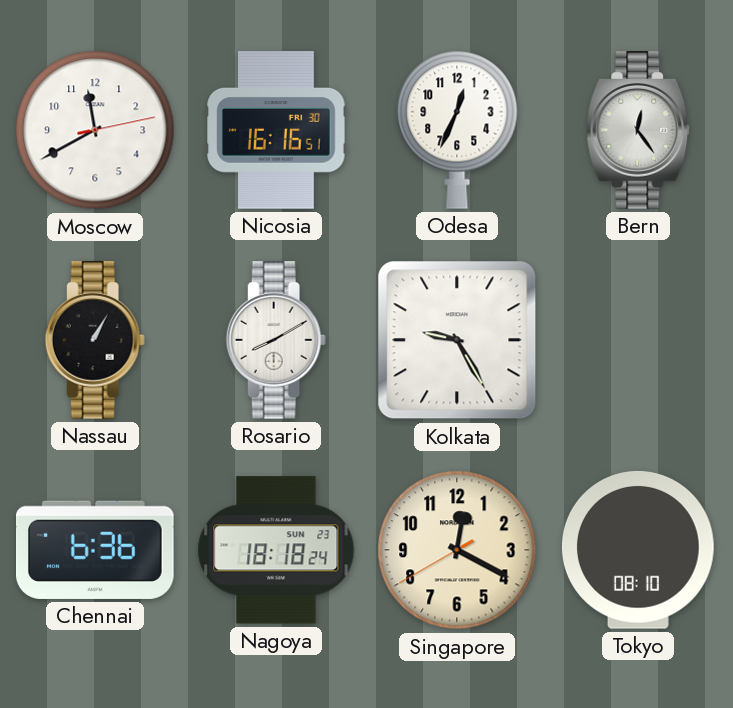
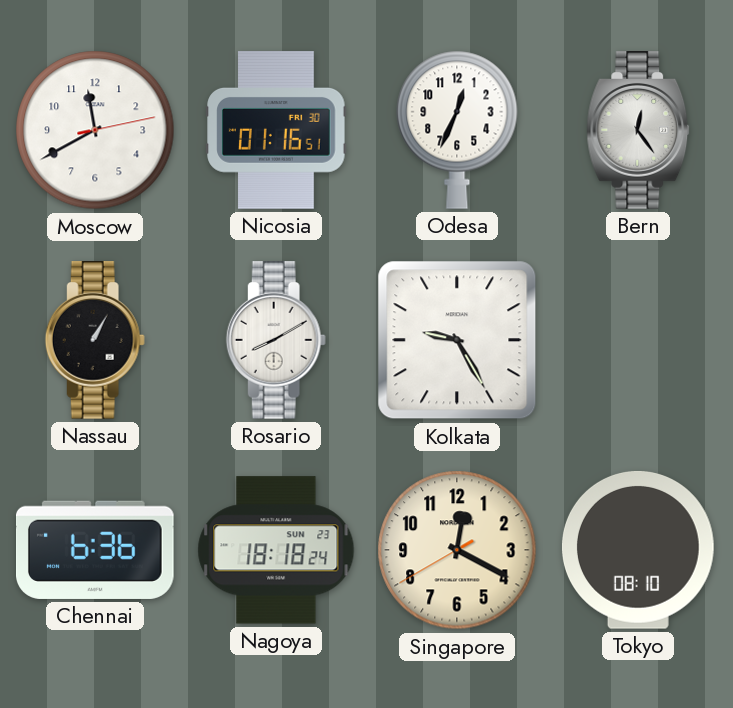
Nicosia: 16:16 -> 01:16
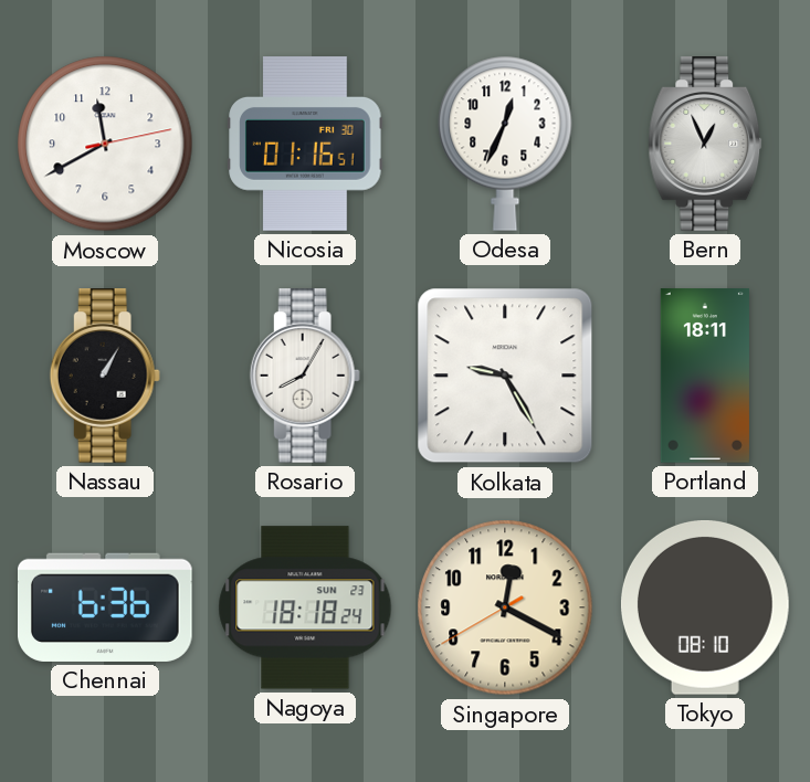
Bern: 12:24 -> 12:56
Rosario: 8:10 -> 8:05
Portland: none -> 18:11
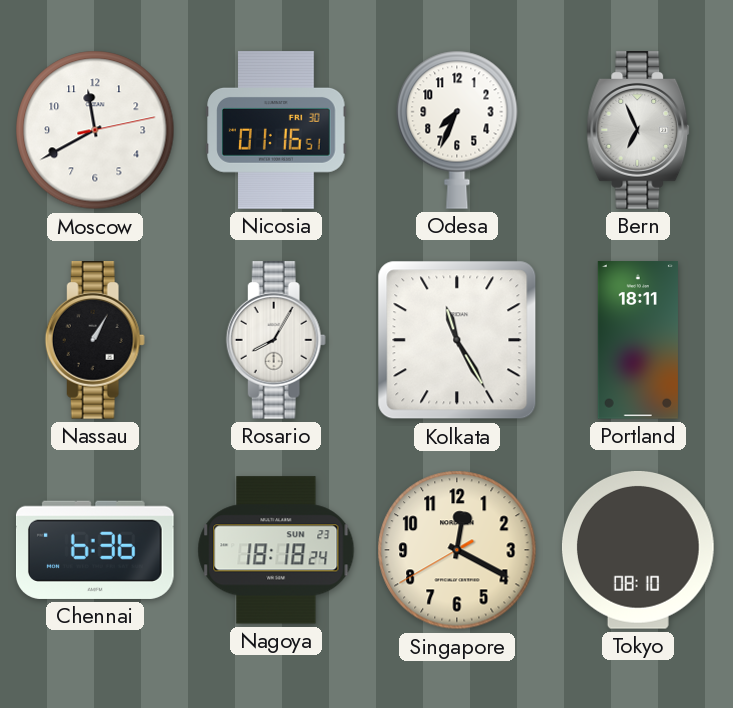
Odesa: 12:34 -> 7:34
Bern: 12:56 -> 6:56
Kolkata: 9:25 -> 11:25
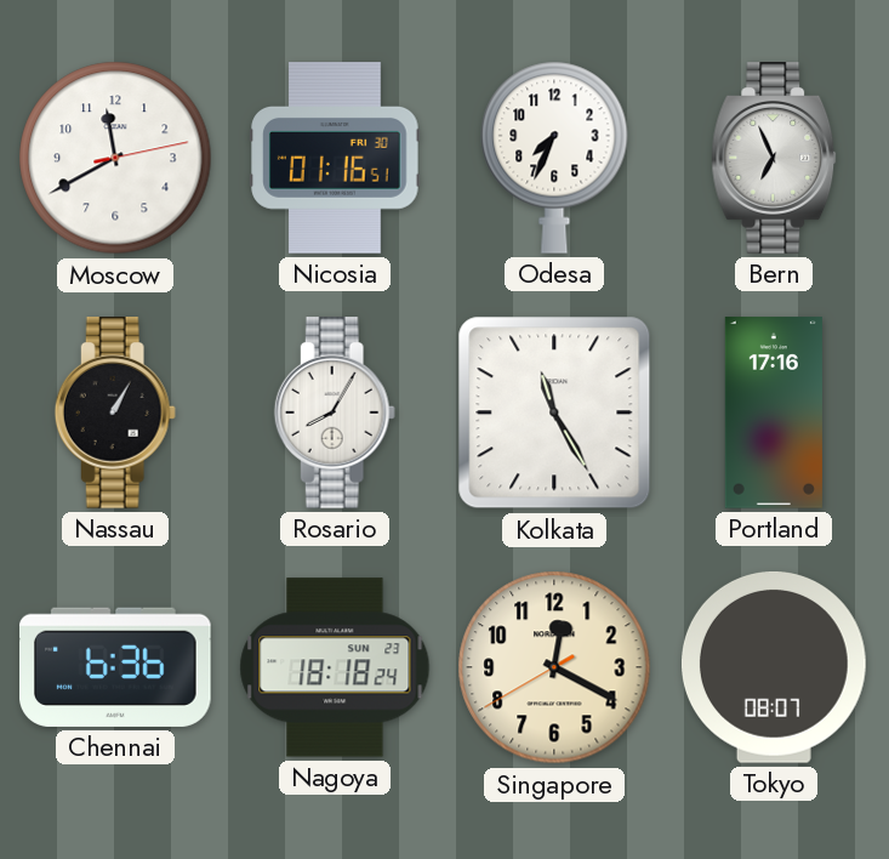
Portland: 18:11 -> 17:16
Tokyo: 08:10 -> 08:07
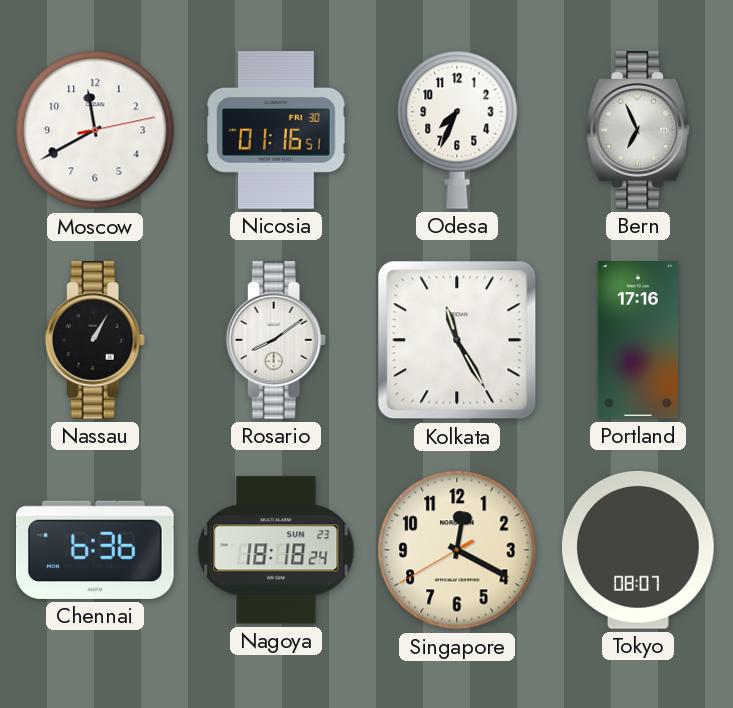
Rosario: 8:05 -> 8:09
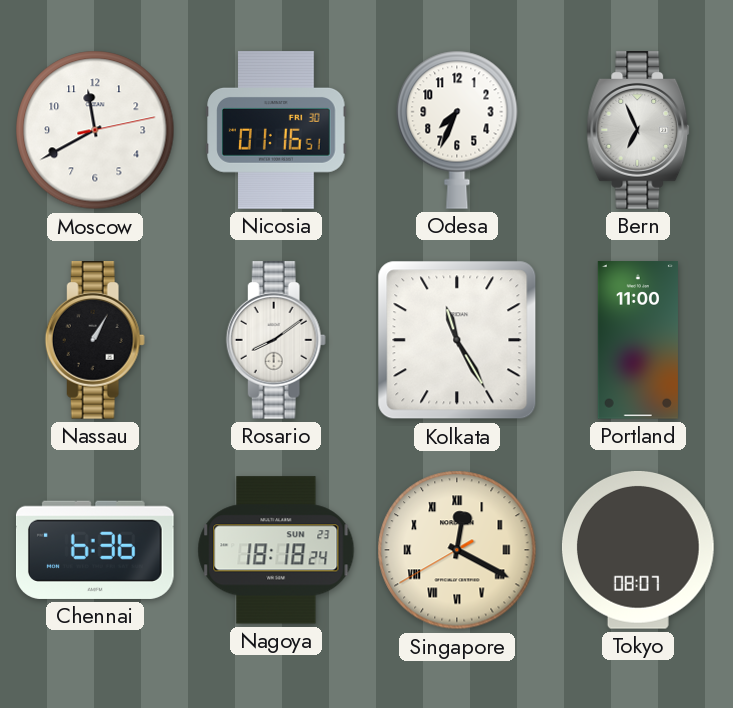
Portland: 17:16 -> 11:00
Singapore numerals: Arabic -> Roman
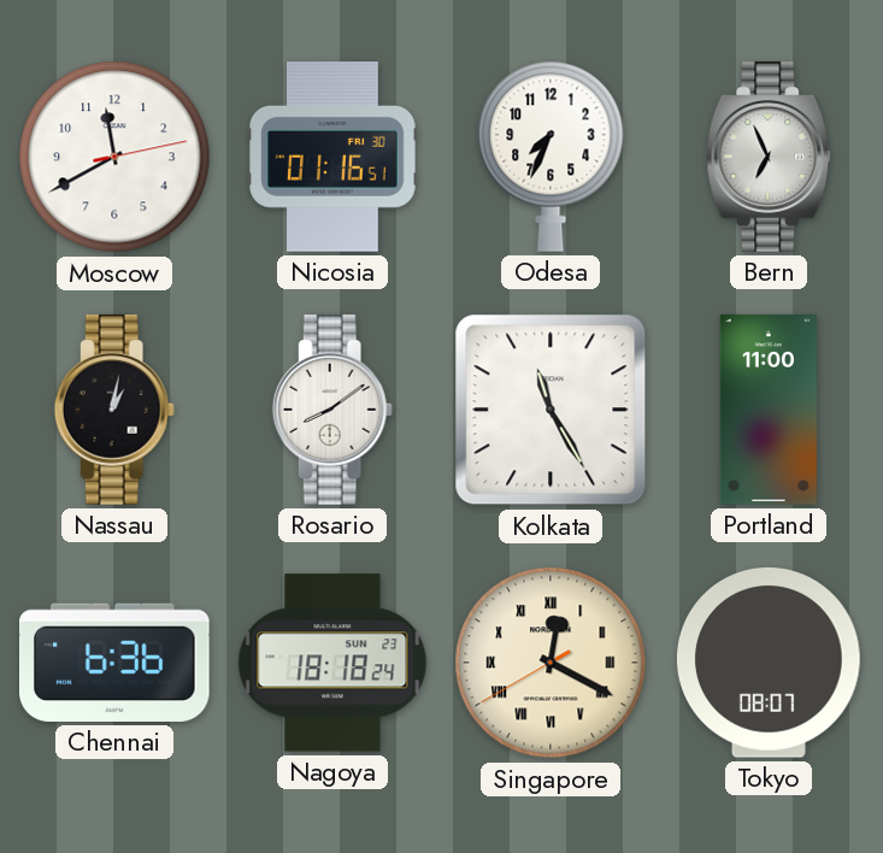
Nassau: 1:05 -> 1:02
